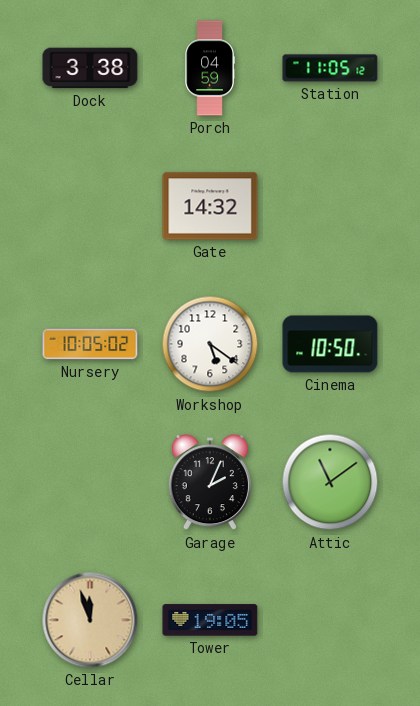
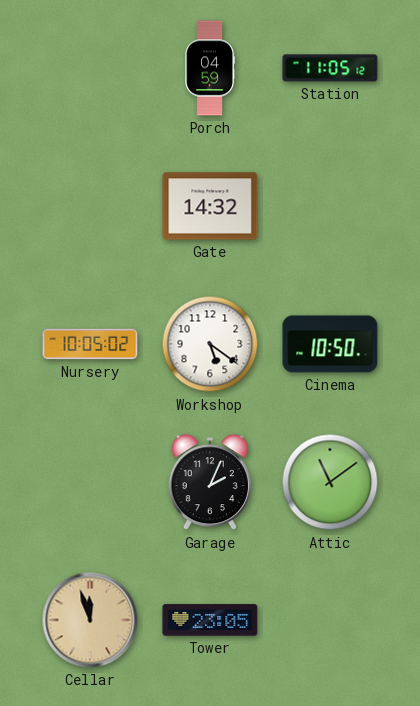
Dock: 3:38 -> none
Tower: 19:05 -> 23:05
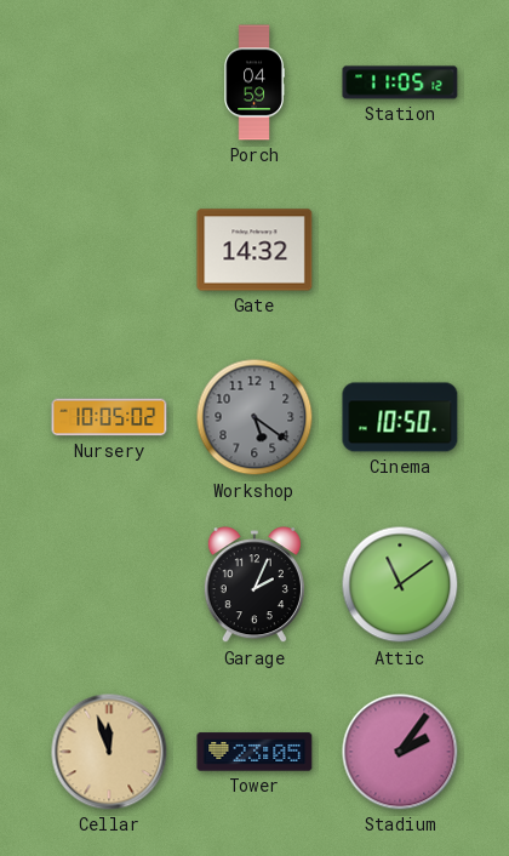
Workshop dial: white -> grey
Stadium: none -> 2:06
